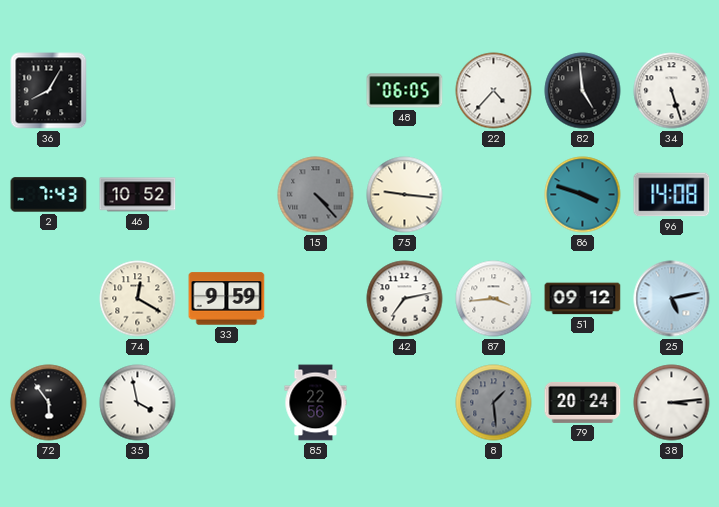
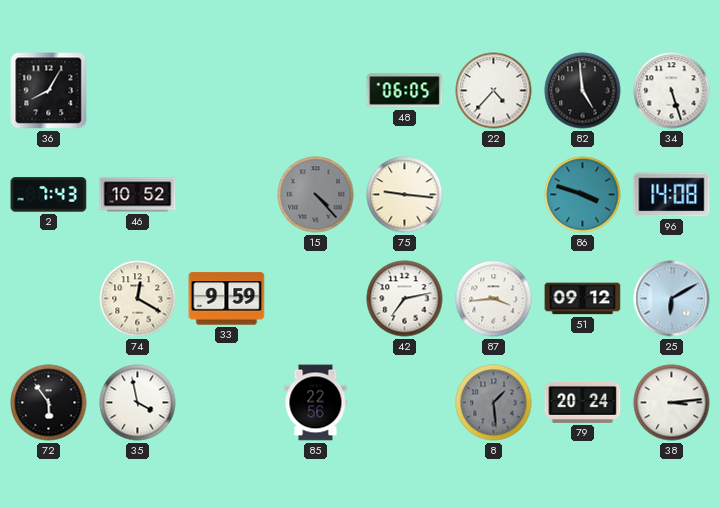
25: 5:13 -> 6:10
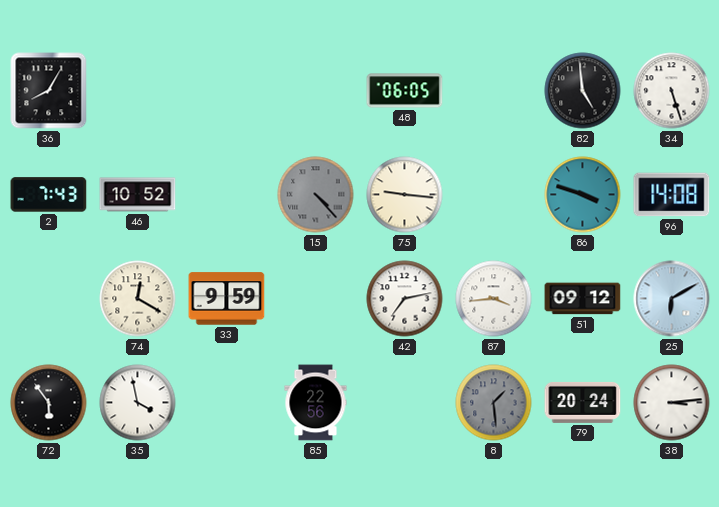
22: 4:37 -> none
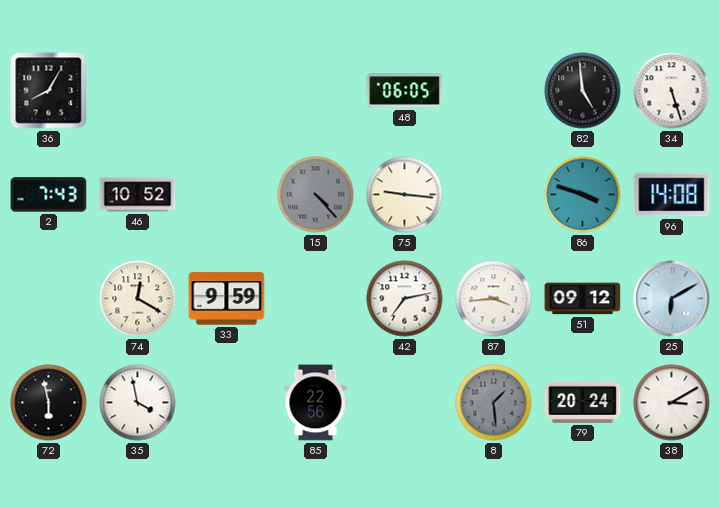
72: 5:54 -> 5:58
38: 3:14 -> 3:10
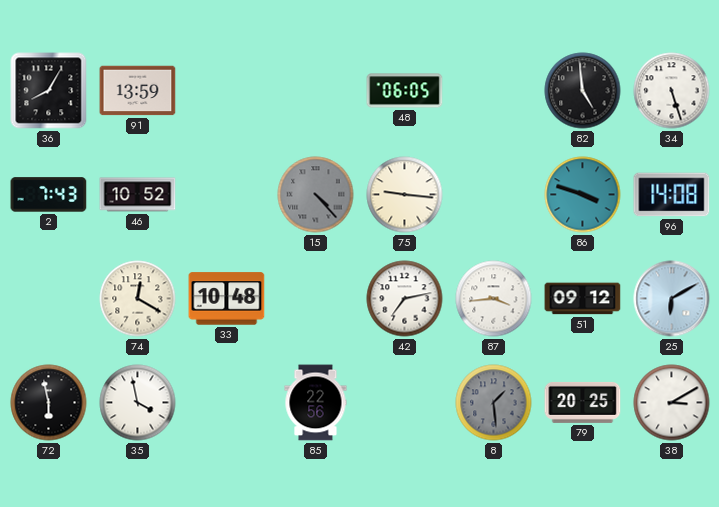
91: none -> 13:59
33: 9:59 -> 10:48
79: 20:24 -> 20:25
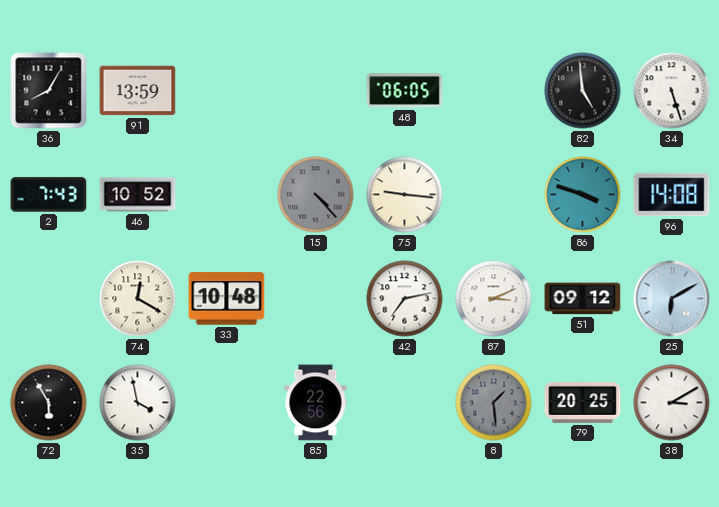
87: 3:44 -> 3:11
72: 5:58 -> 5:55
